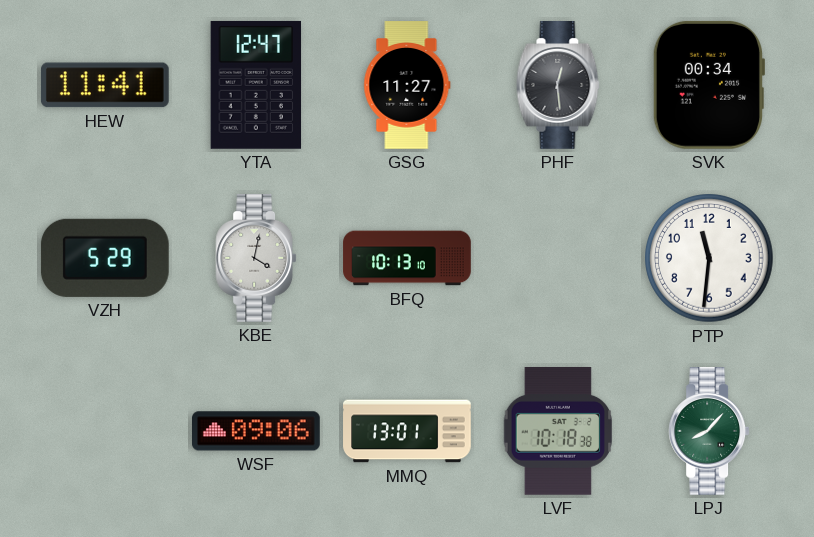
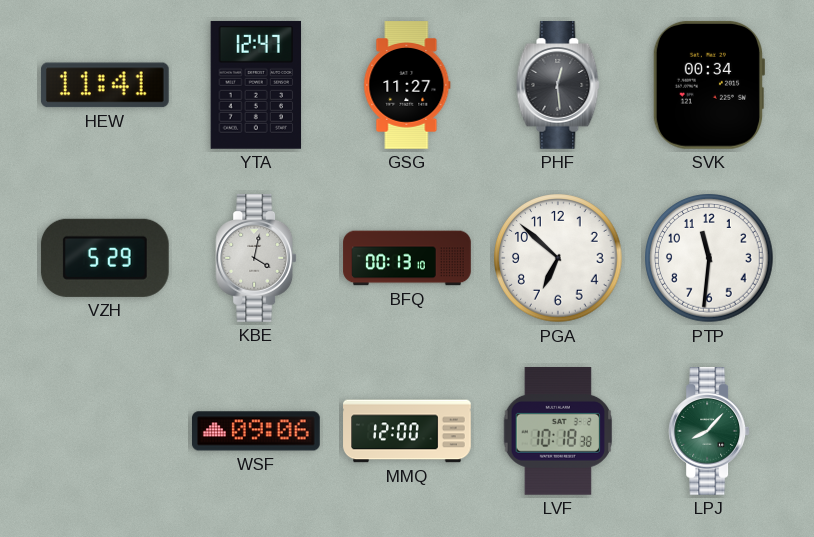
BFQ: 10:13 -> 00:13
PGA: none -> 6:52
MMQ: 13:01 -> 12:00
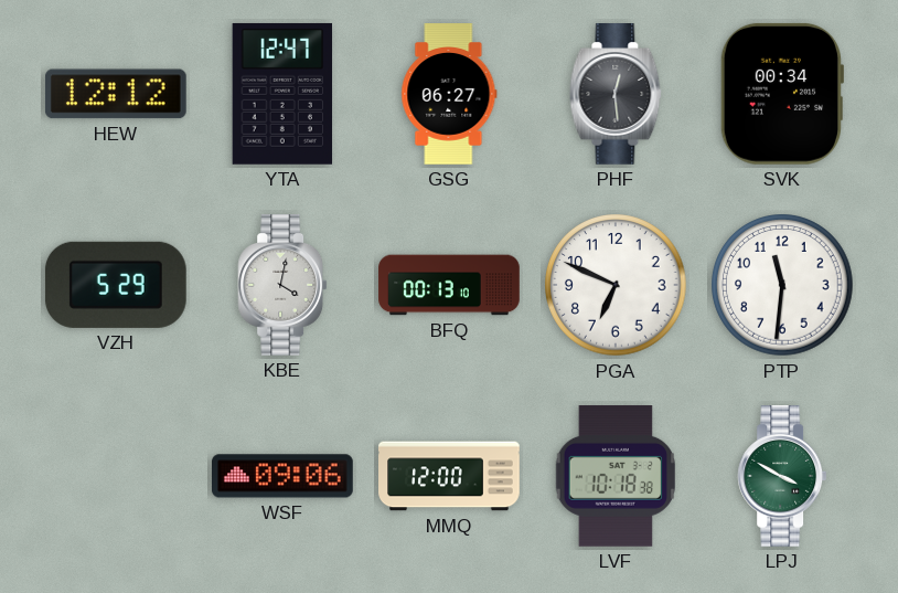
HEW: 11:41 -> 12:12
GSG: 11:27 -> 06:27
PGA: 6:52 -> 6:49
LPJ: 8:07 -> 3:50
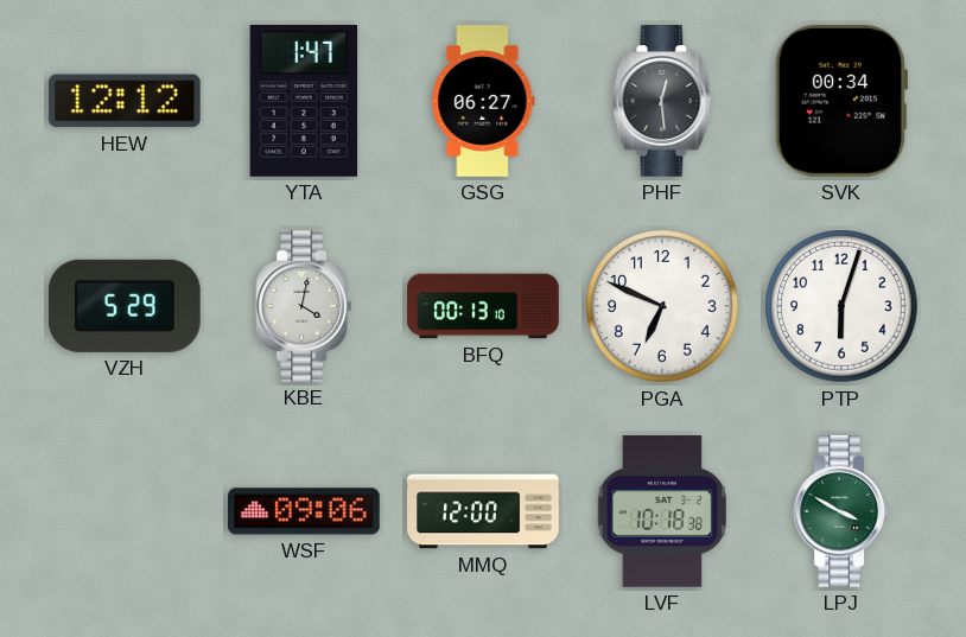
YTA: 12:47 -> 1:47
PTP: 11:31 -> 6:03
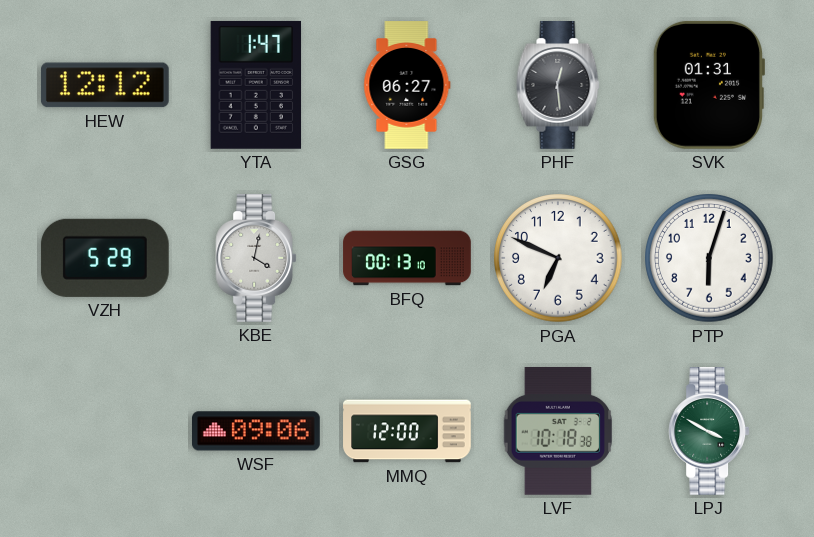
SVK: 00:34 -> 01:31
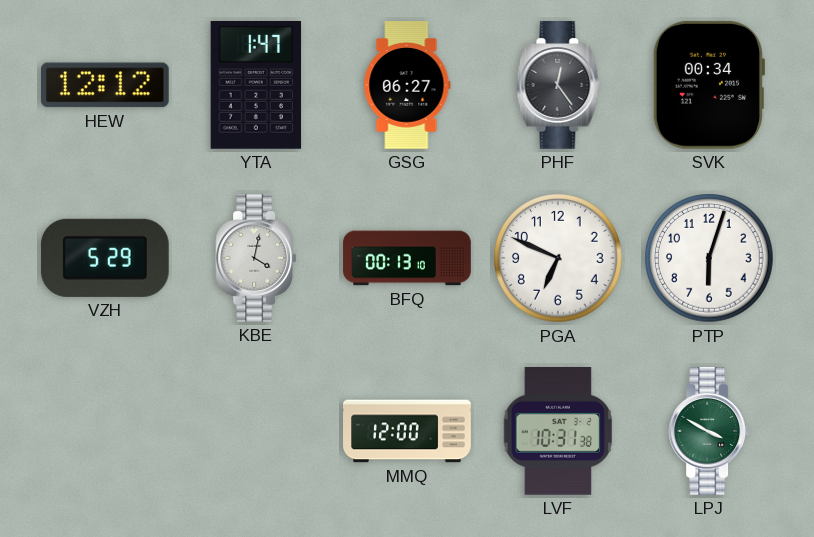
PHF: 12:29 -> 12:24
SVK: 01:31 -> 00:34
WSF: 09:06 -> none
LVF: 10:18 -> 10:31
